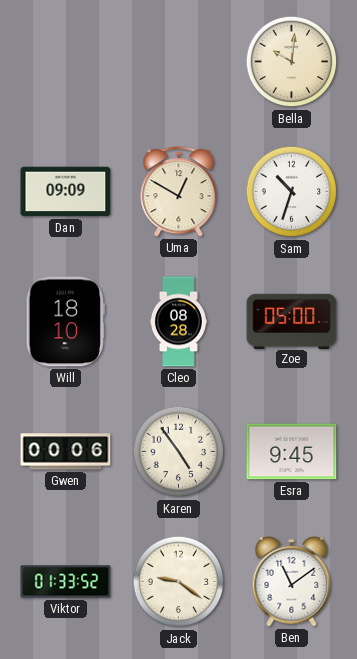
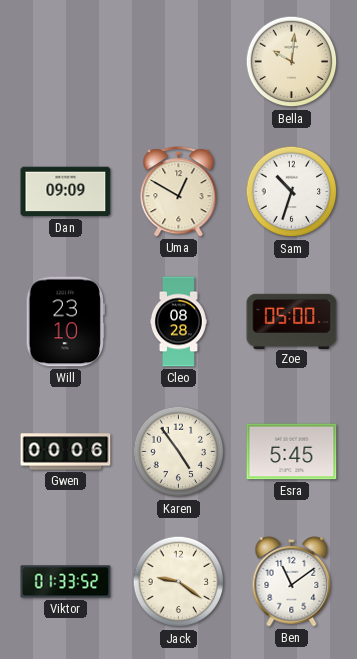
Will: 18:10 -> 23:10
Esra: 9:45 -> 5:45
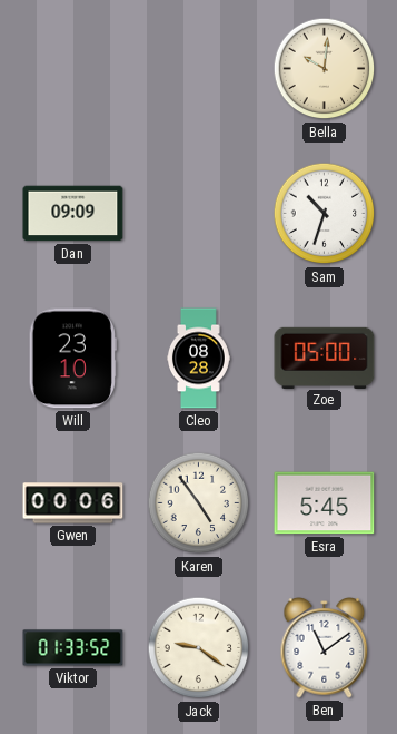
Uma: 12:50 -> none
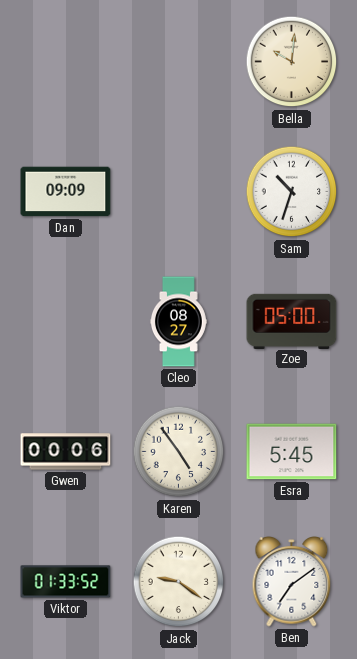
Will: 23:10 -> none
Cleo: 08:28 -> 08:27
Ben: 11:09 -> 7:09
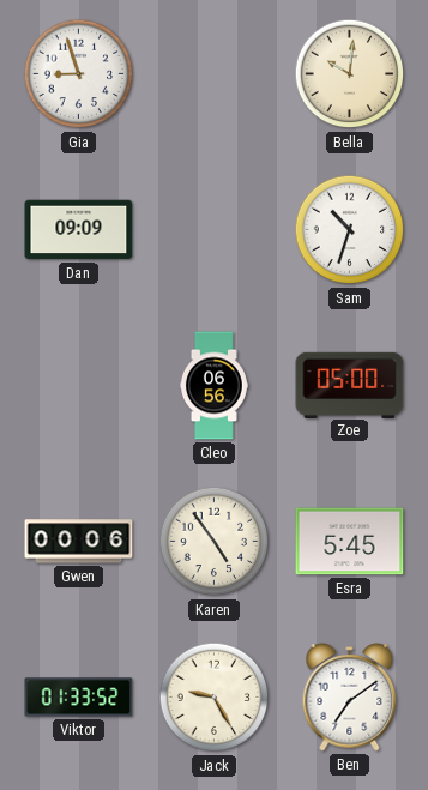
Gia: none -> 8:57
Cleo: 08:27 -> 06:56
Jack: 9:21 -> 9:25
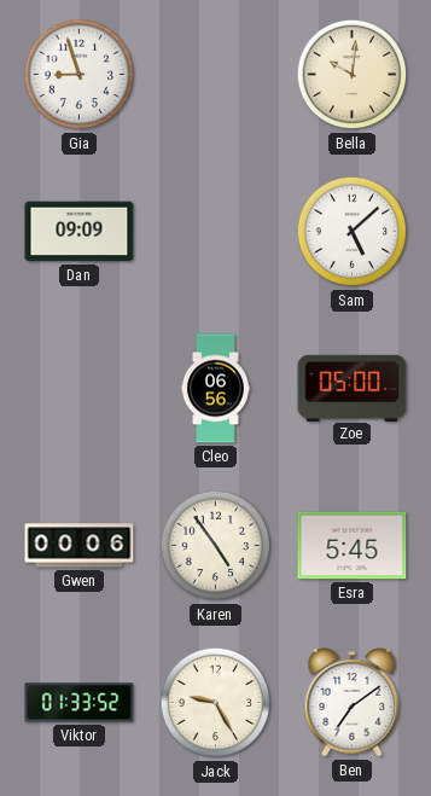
Sam: 10:33 -> 5:08
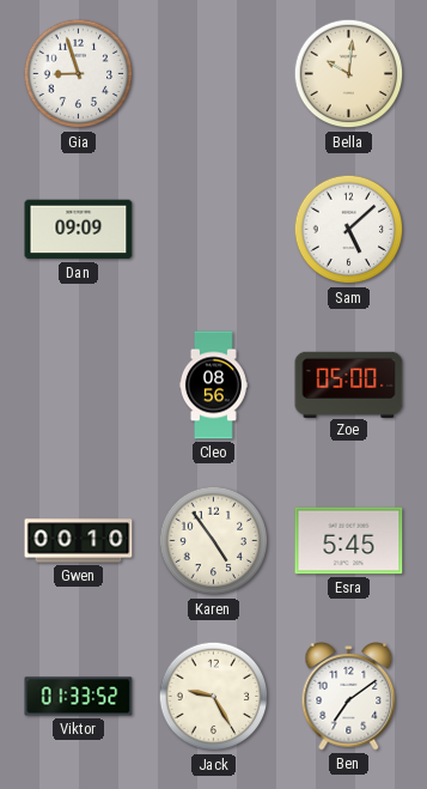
Cleo: 06:56 -> 08:56
Gwen: 00:06 -> 00:10
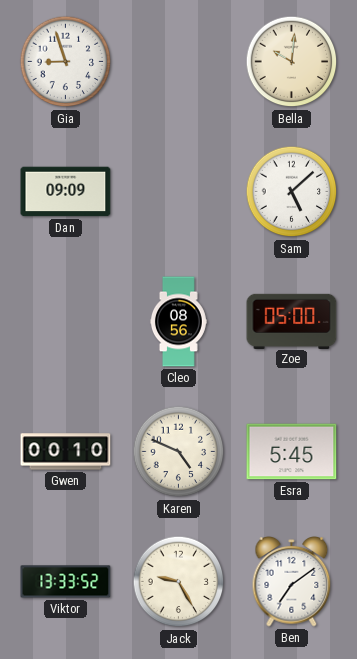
Karen: 4:54 -> 4:49
Viktor: 01:33 -> 13:33
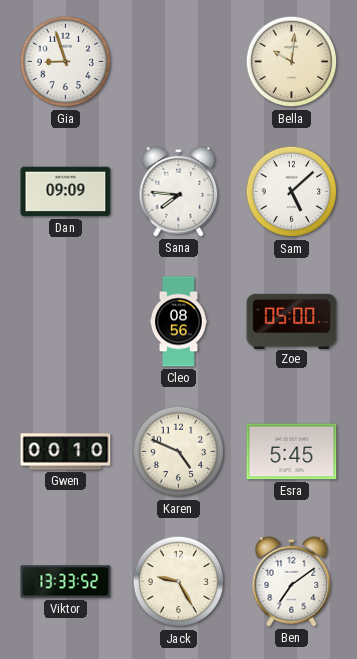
Sana: none -> 7:46
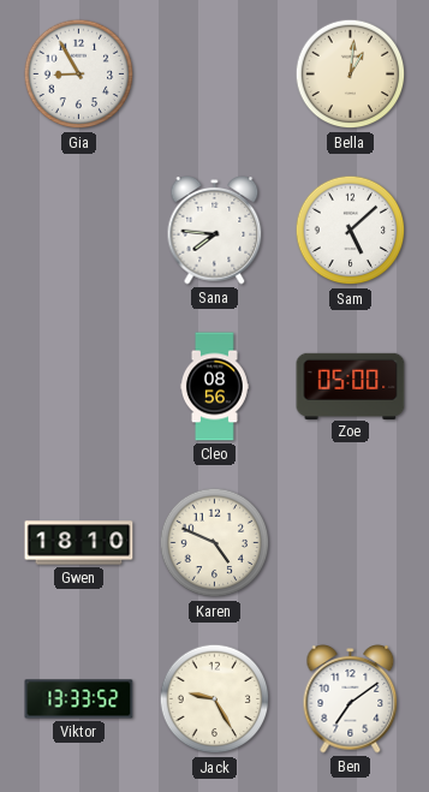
Gia: 8:57 -> 8:55
Bella: 10:01 -> 1:01
Dan: 09:09 -> none
Gwen: 00:10 -> 18:10
Esra: 5:45 -> none
